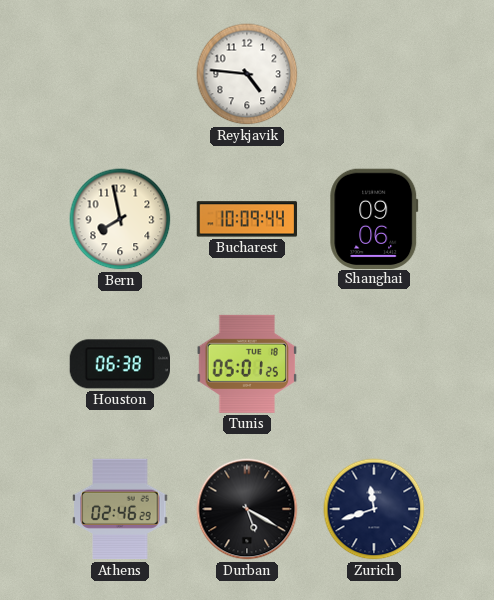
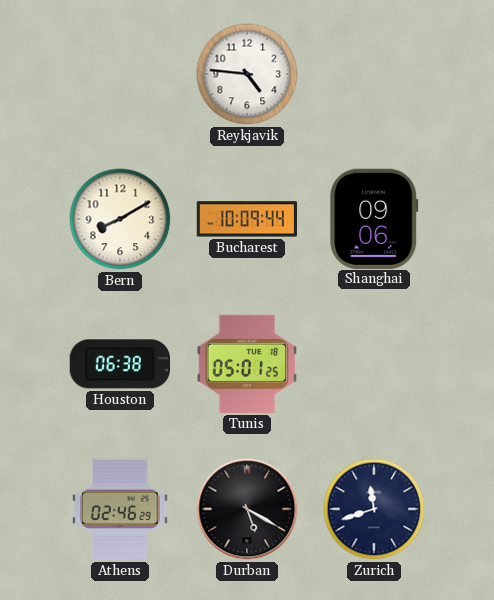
Bern: 7:58 -> 8:10
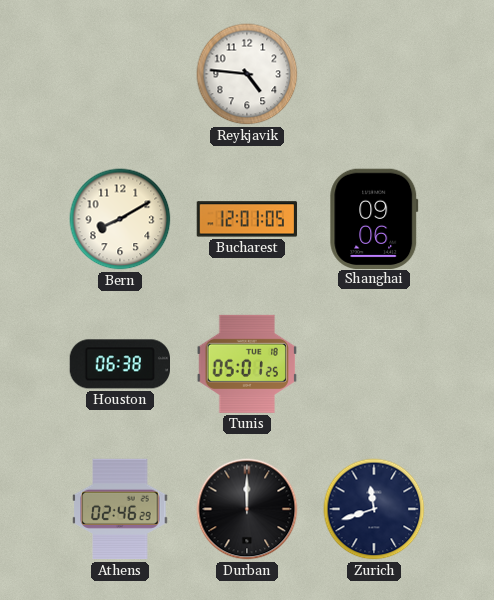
Bucharest: 10:09 -> 12:01
Durban: 5:20 -> 12:00
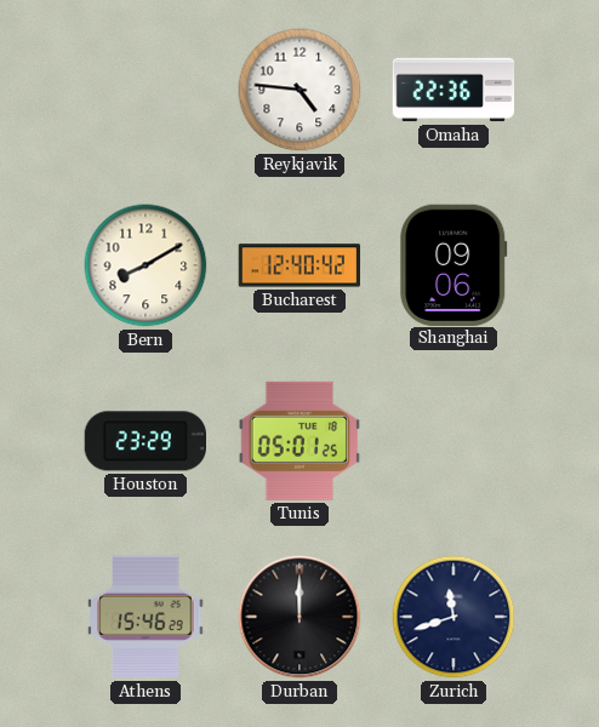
Omaha: none -> 22:36
Bucharest: 12:01 -> 12:40
Houston: 06:38 -> 23:29
Athens: 02:46 -> 15:46
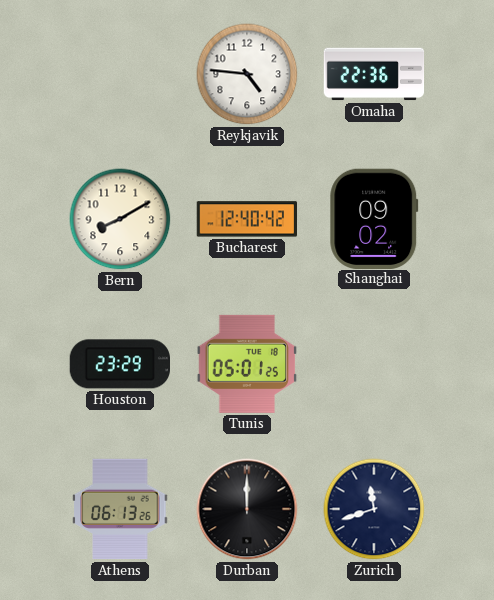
Shanghai: 09:06 -> 09:02
Athens: 15:46 -> 06:13
